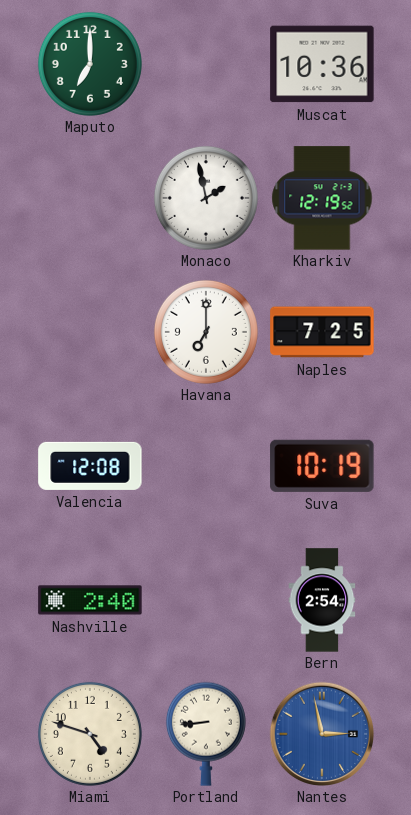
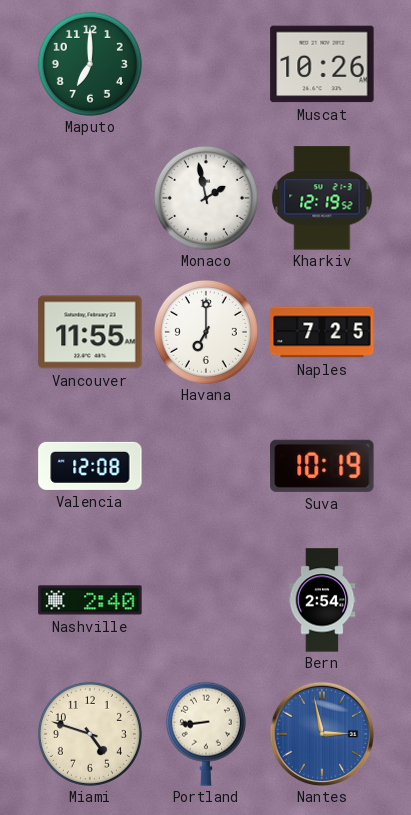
Muscat: 10:36 -> 10:26
Vancouver: none -> 11:55
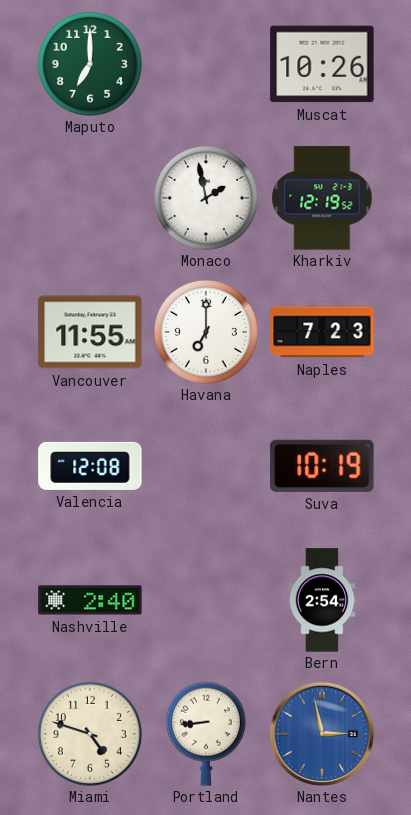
Naples: 7:25 -> 7:23
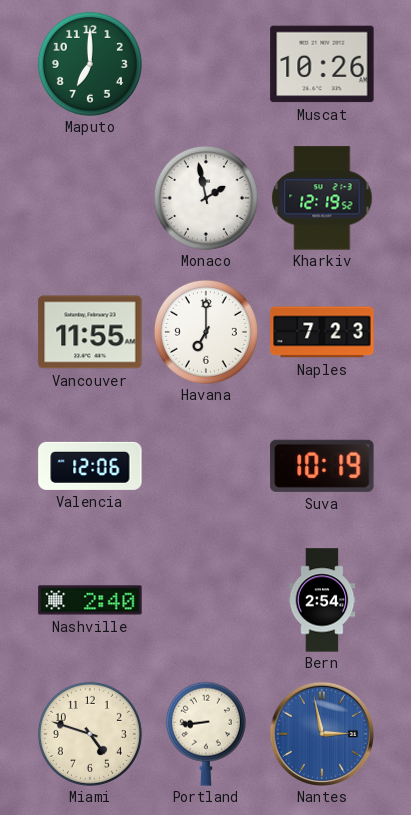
Valencia: 12:08 -> 12:06
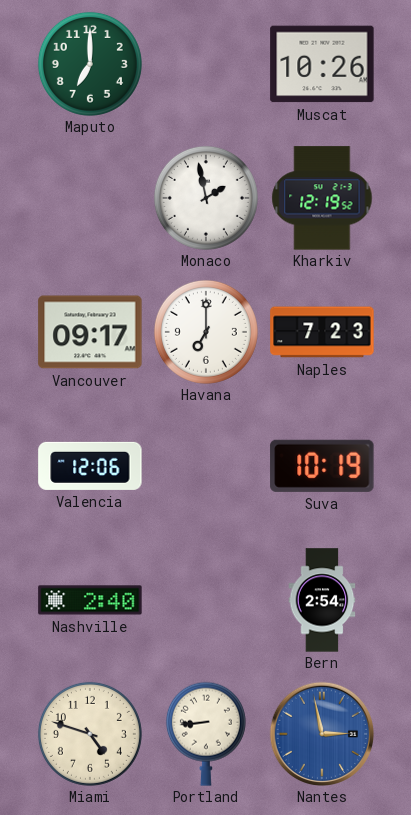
Vancouver: 11:55 -> 09:17
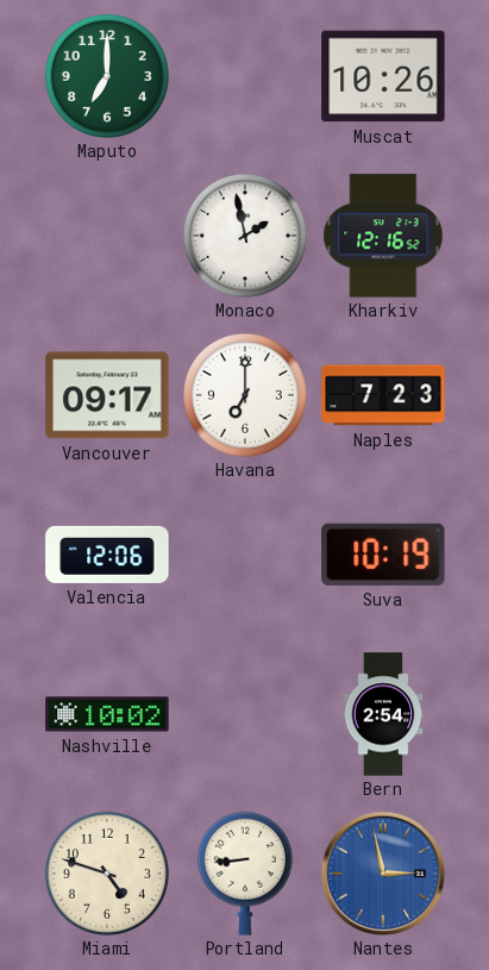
Kharkiv: 12:19 -> 12:16
Nashville: 2:40 -> 10:02
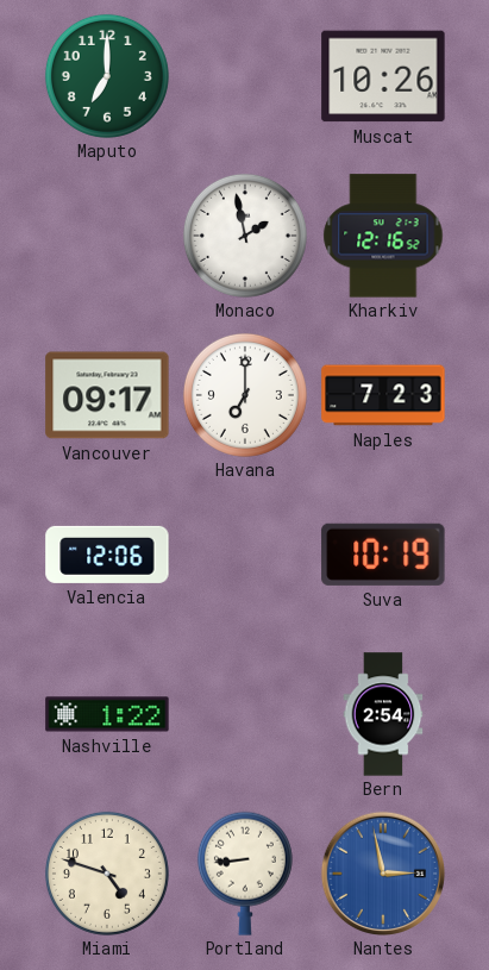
Nashville: 10:02 -> 1:22
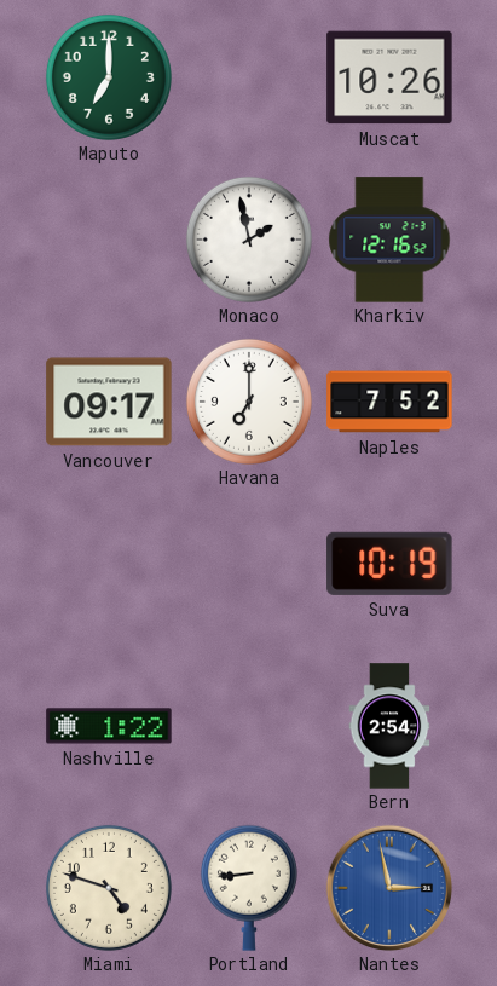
Naples: 7:23 -> 7:52
Valencia: 12:06 -> none
